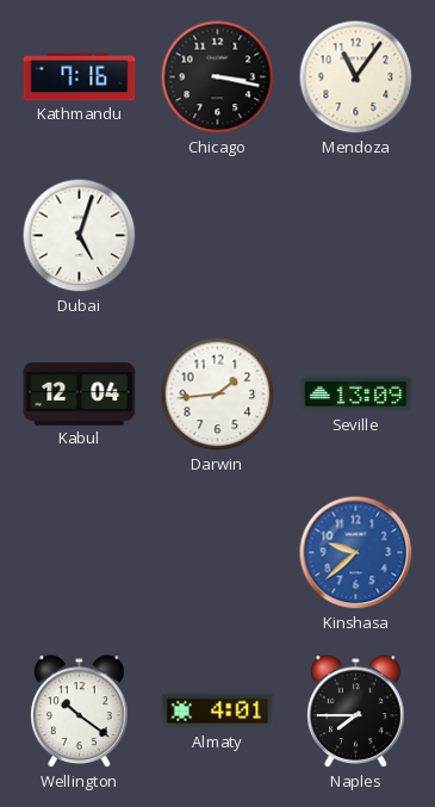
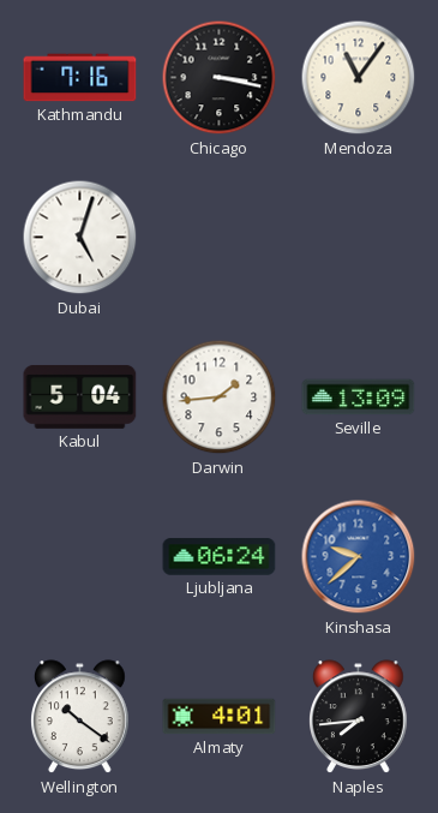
Kabul: 12:04 -> 5:04
Ljubljana: none -> 06:24
Naples: 7:45 -> 7:44
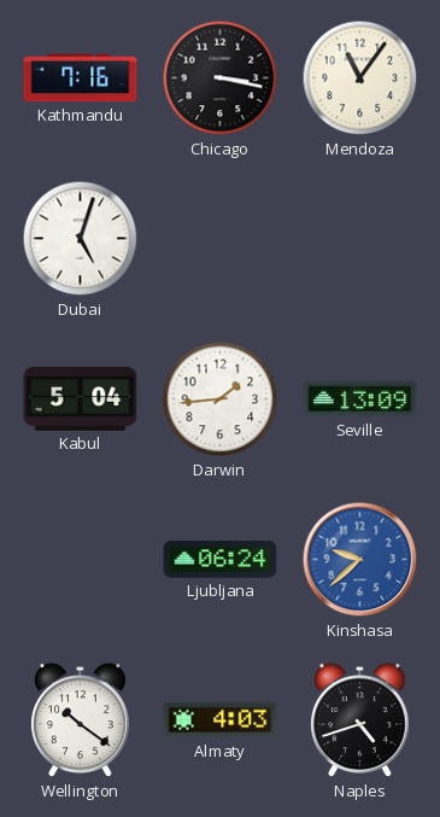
Almaty: 4:01 -> 4:03
Naples: 7:44 -> 4:42
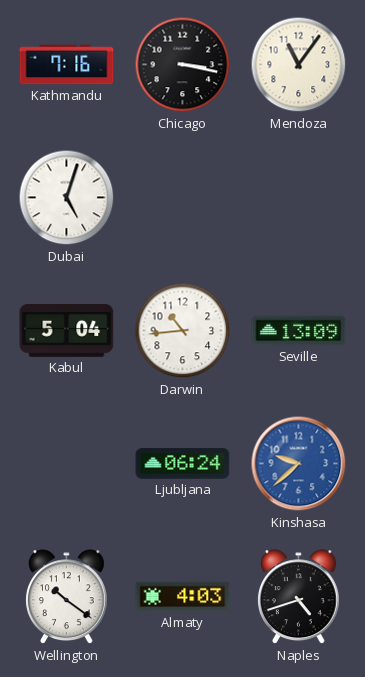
Darwin: 1:44 -> 10:44
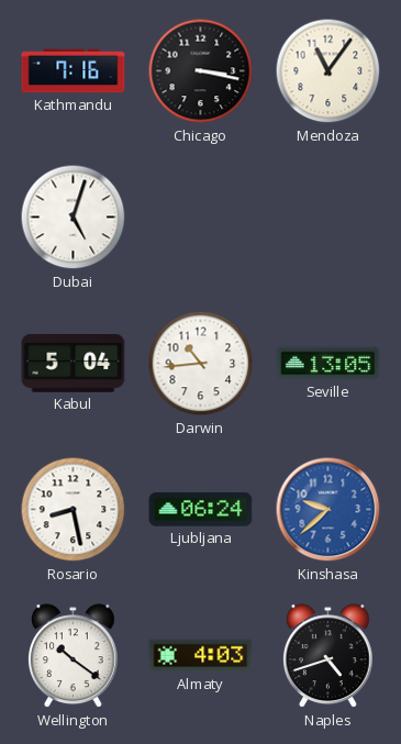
Seville: 13:09 -> 13:05
Rosario: none -> 8:28
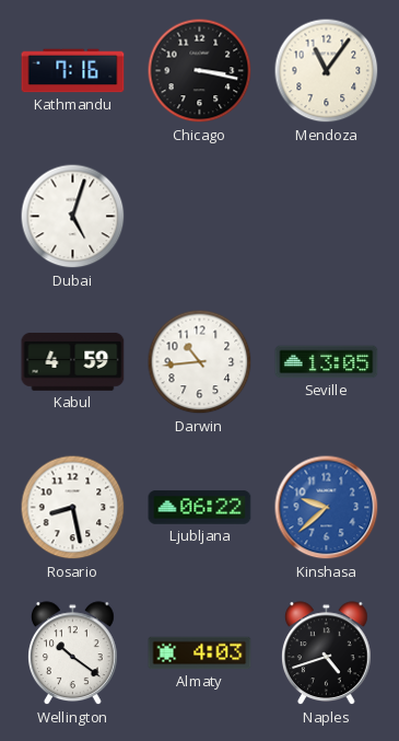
Kabul: 5:04 -> 4:59
Ljubljana: 06:24 -> 06:22
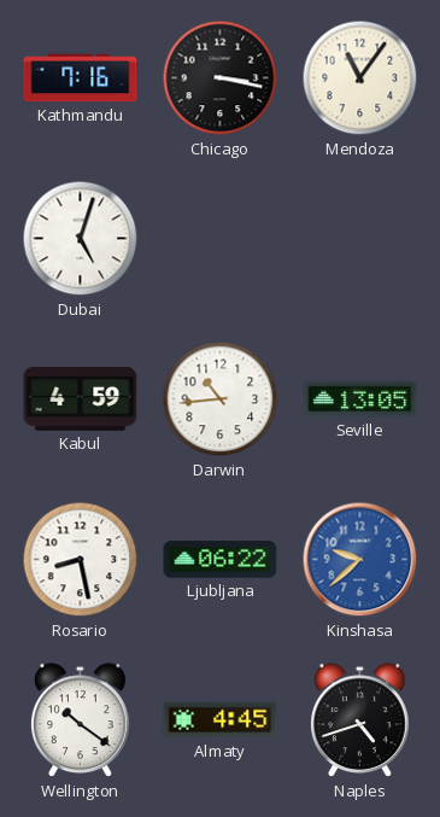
Almaty: 4:03 -> 4:45
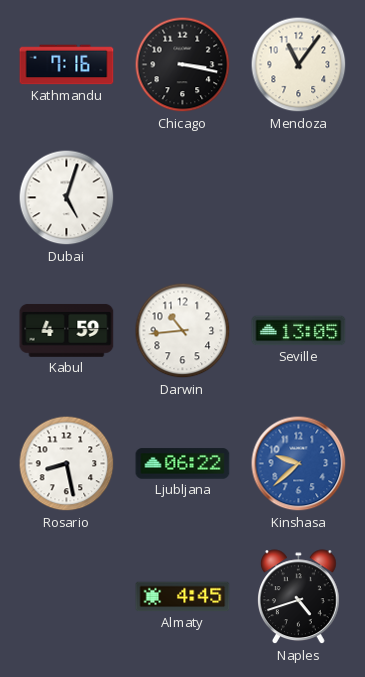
Wellington: 10:21 -> none
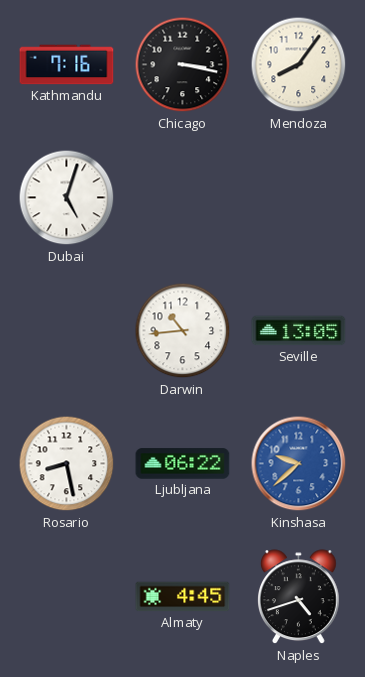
Mendoza: 11:06 -> 8:06
Kabul: 4:59 -> none
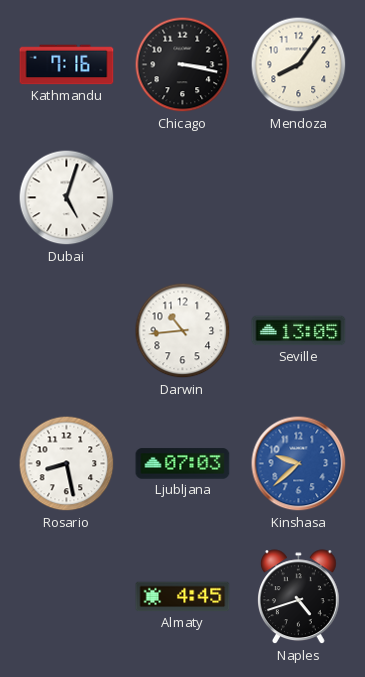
Ljubljana: 06:22 -> 07:03
